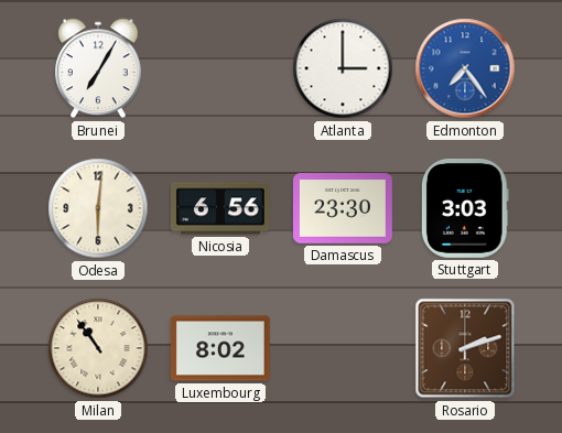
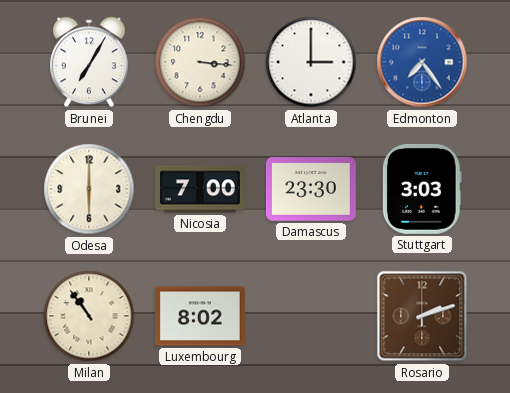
Chengdu: none -> 3:16
Odesa: 6:01 -> 6:00
Nicosia: 6:56 -> 7:00
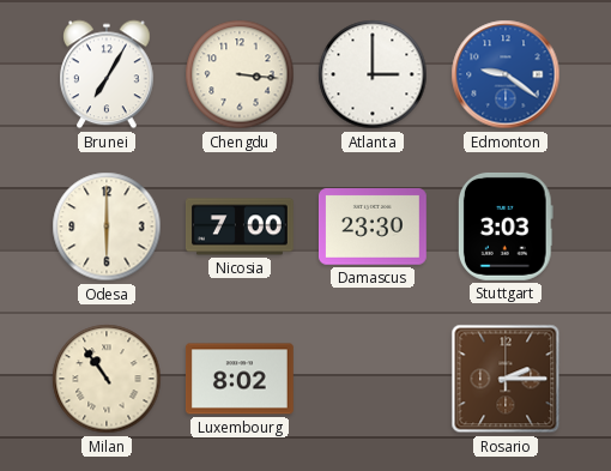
Edmonton: 7:24 -> 9:21
Rosario: 2:12 -> 2:15
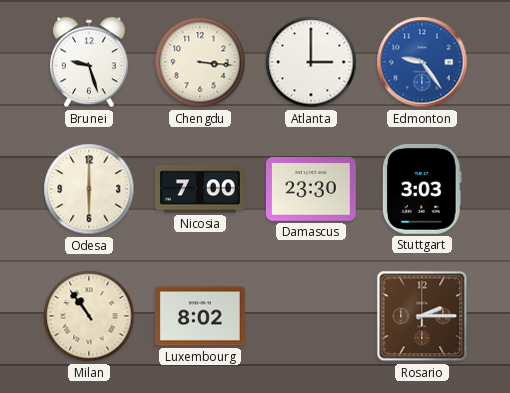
Brunei: 7:05 -> 9:27
Edmonton: 9:21 -> 9:24
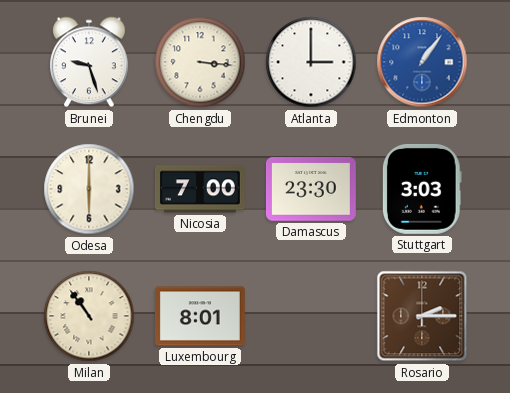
Edmonton: 9:24 -> 1:06
Luxembourg: 8:02 -> 8:01
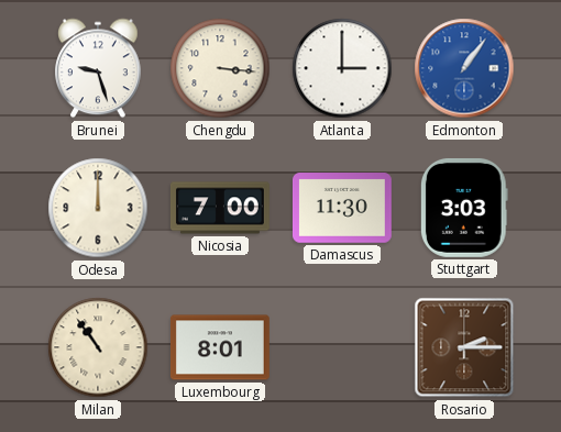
Odesa: 6:00 -> 12:00
Damascus: 23:30 -> 11:30
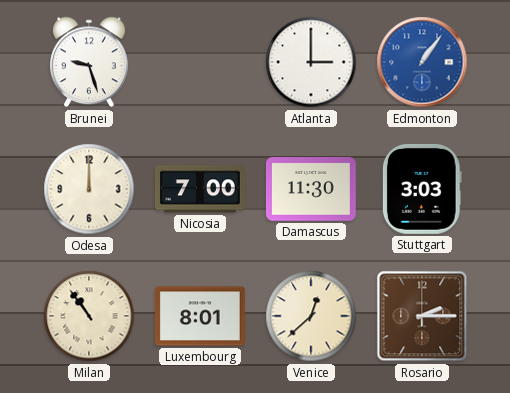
Chengdu: 3:16 -> none
Venice: none -> 12:38
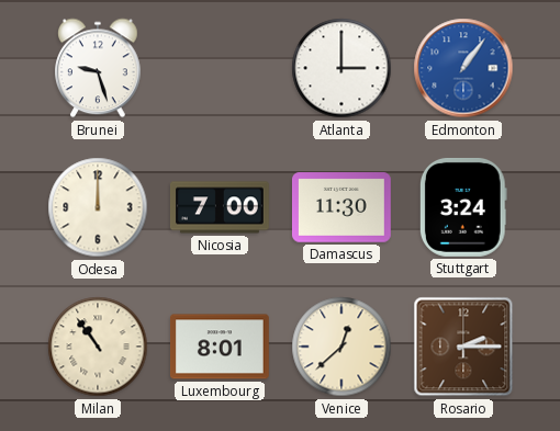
Stuttgart: 3:03 -> 3:24
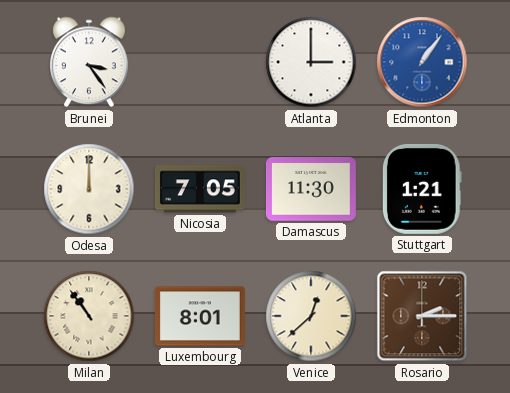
Brunei: 9:27 -> 3:24
Nicosia: 7:00 -> 7:05
Stuttgart: 3:24 -> 1:21
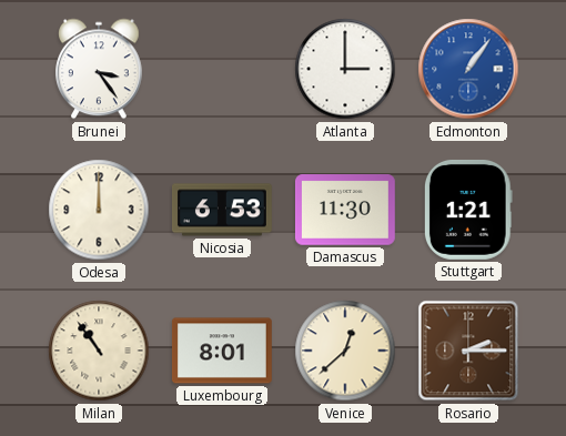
Nicosia: 7:05 -> 6:53
